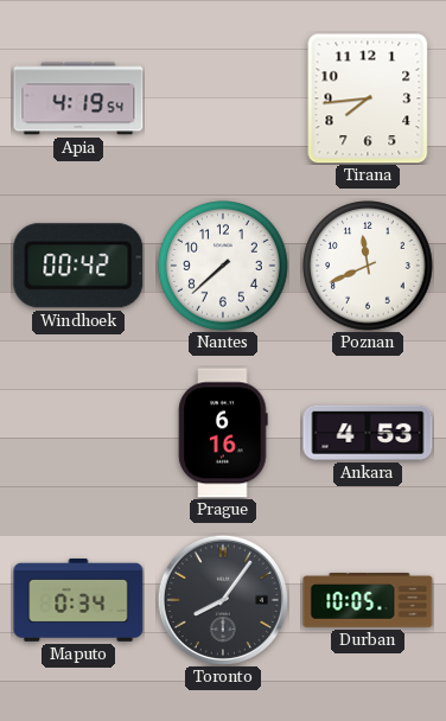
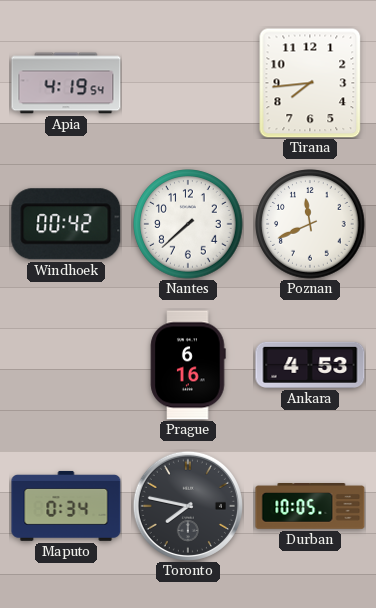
Toronto: 8:06 -> 7:47
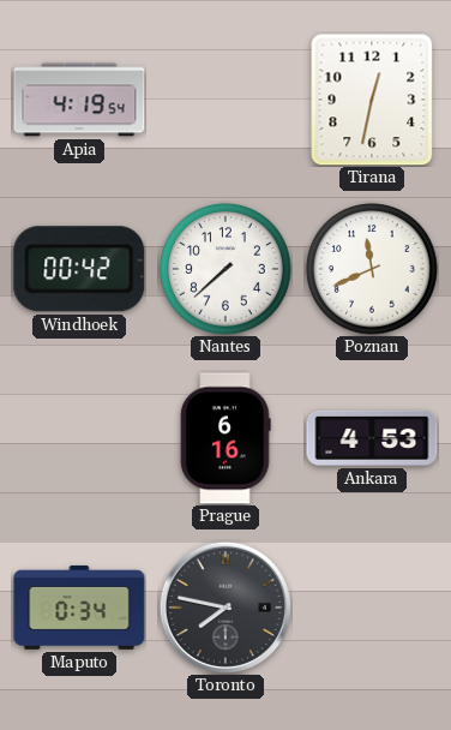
Tirana: 7:44 -> 12:32
Durban: 10:05 -> none
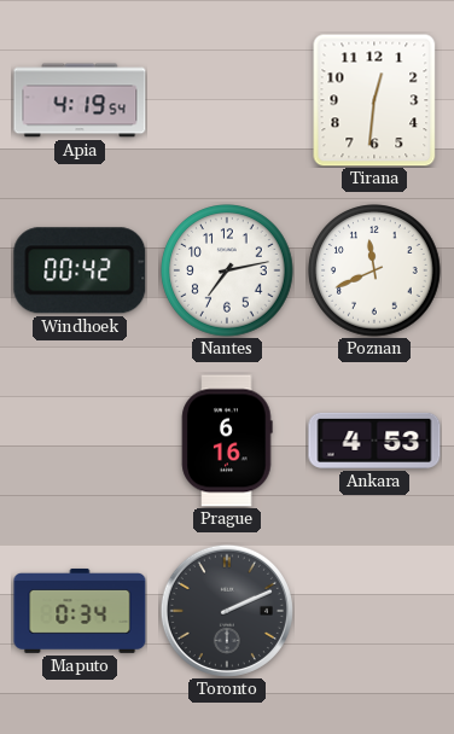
Tirana: 12:32 -> 12:31
Nantes: 7:38 -> 7:13
Toronto: 7:47 -> 2:11
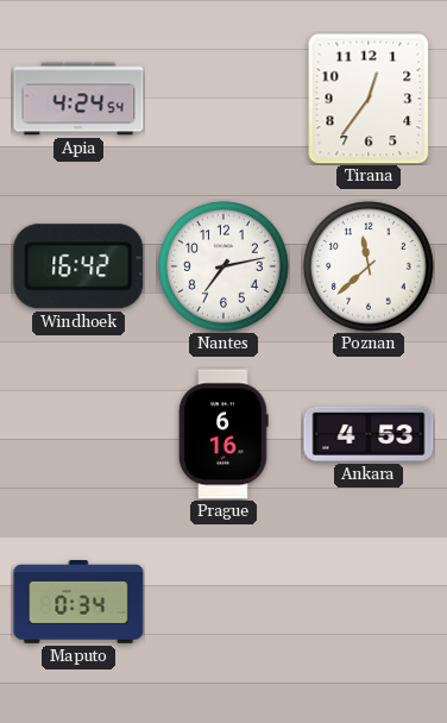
Apia: 4:19 -> 4:24
Tirana: 12:31 -> 12:36
Windhoek: 00:42 -> 16:42
Poznan: 11:41 -> 11:38
Toronto: 2:11 -> none
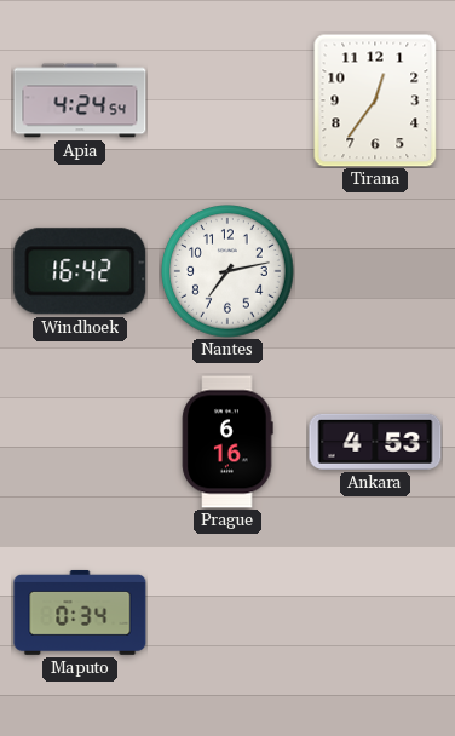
Poznan: 11:38 -> none
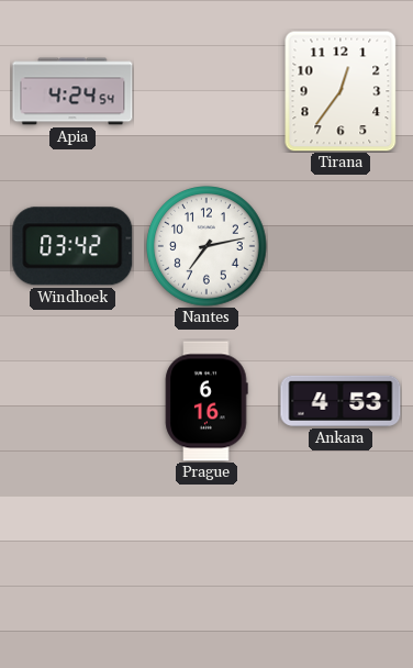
Windhoek: 16:42 -> 03:42
Maputo: 0:34 -> none
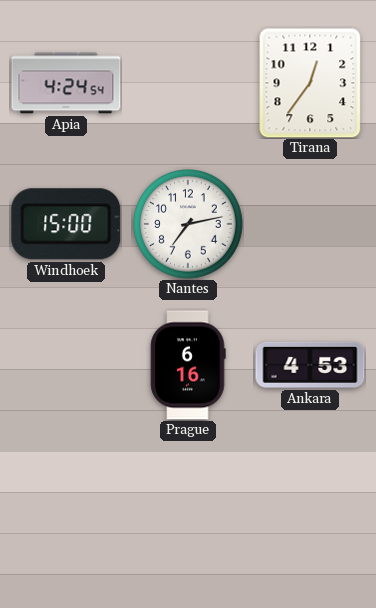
Windhoek: 03:42 -> 15:00
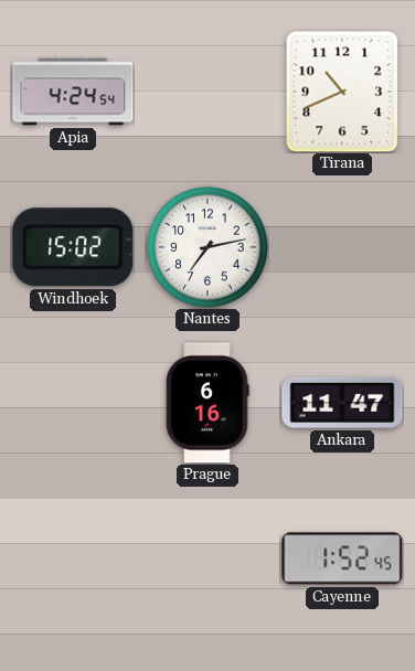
Tirana: 12:36 -> 10:41
Windhoek: 15:00 -> 15:02
Ankara: 4:53 -> 11:47
Cayenne: none -> 1:52
